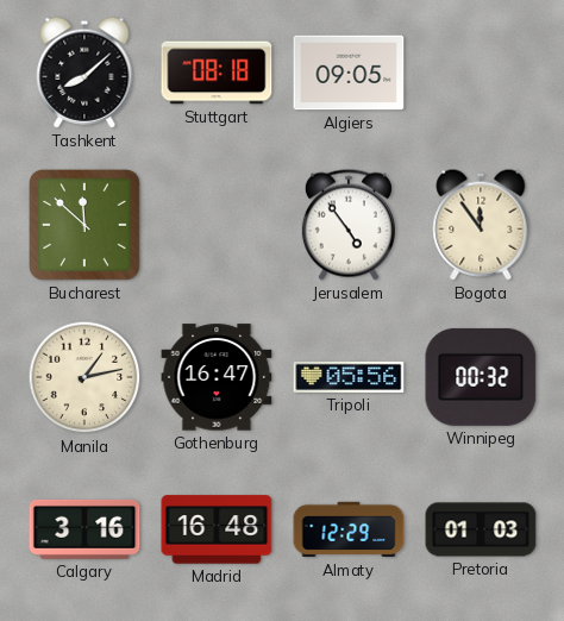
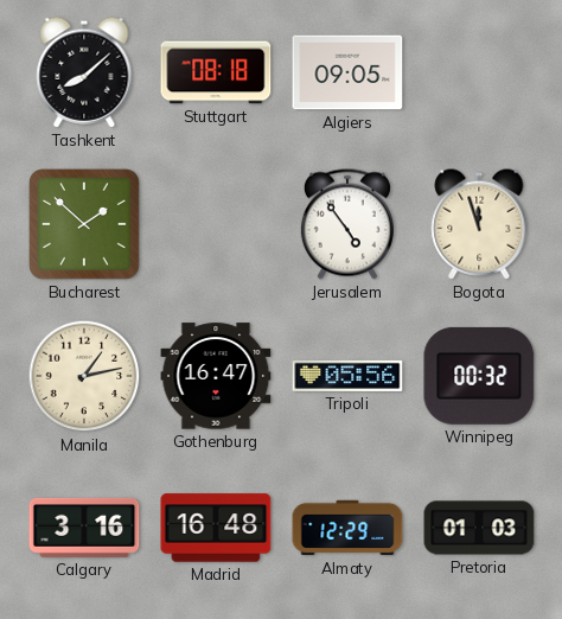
Bucharest: 11:52 -> 1:52
Bogota: 11:54 -> 11:57
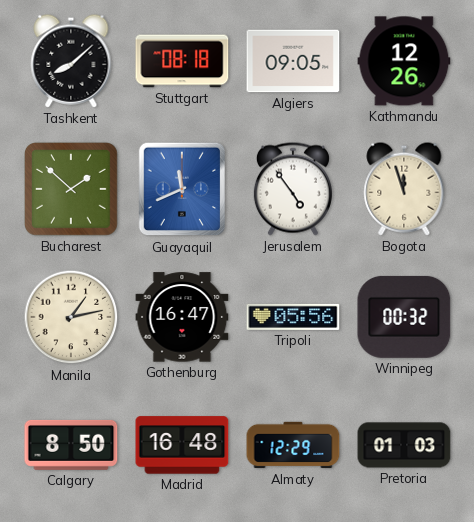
Kathmandu: none -> 12:26
Guayaquil: none -> 11:41
Calgary: 3:16 -> 8:50
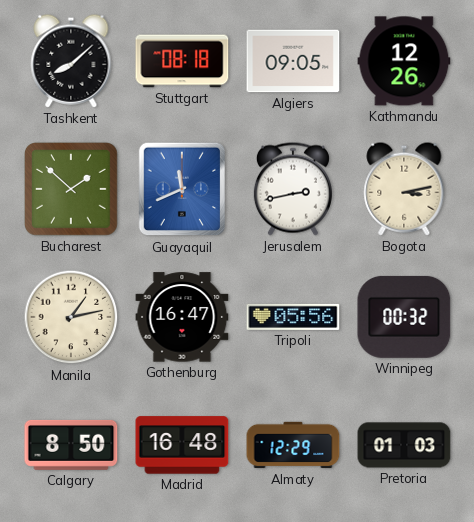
Jerusalem: 4:54 -> 2:43
Bogota: 11:57 -> 3:13
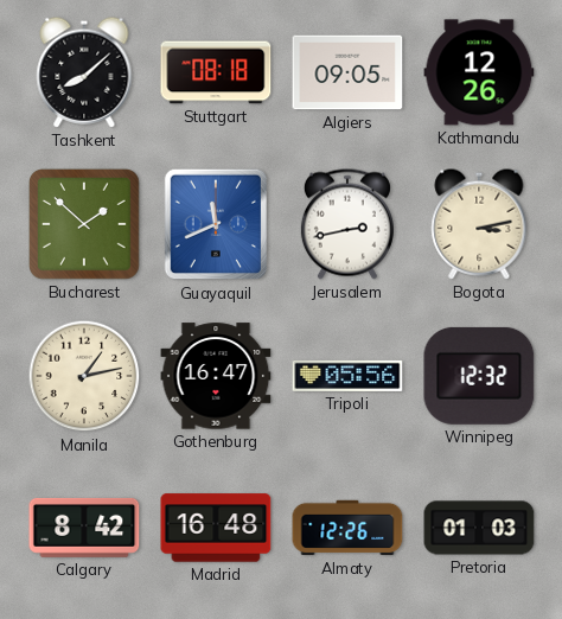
Winnipeg: 00:32 -> 12:32
Calgary: 8:50 -> 8:42
Almaty: 12:29 -> 12:26
